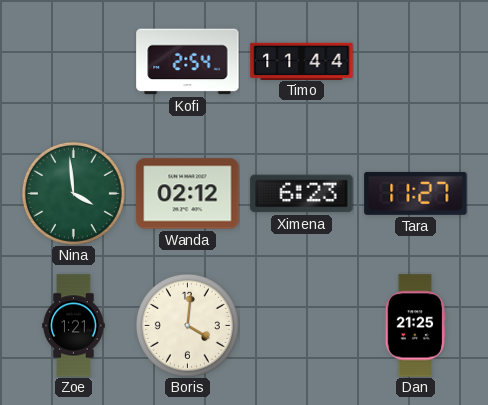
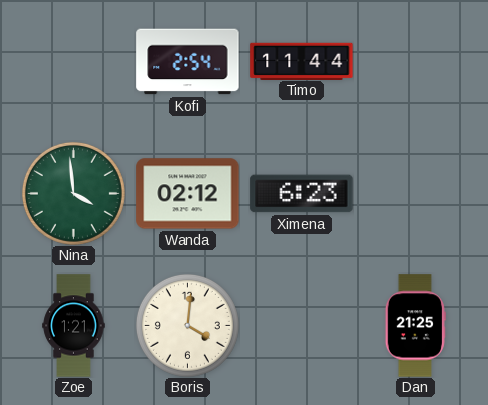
Tara: 11:27 -> none
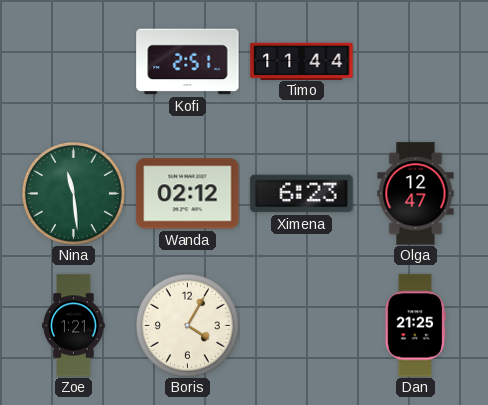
Kofi: 2:54 -> 2:51
Nina: 3:59 -> 11:29
Olga: none -> 12:47
Boris: 4:01 -> 4:05
